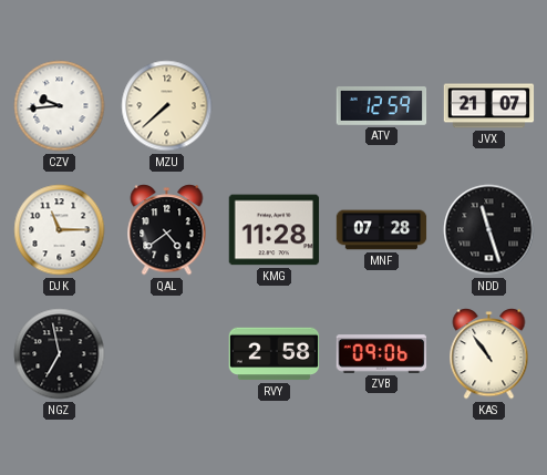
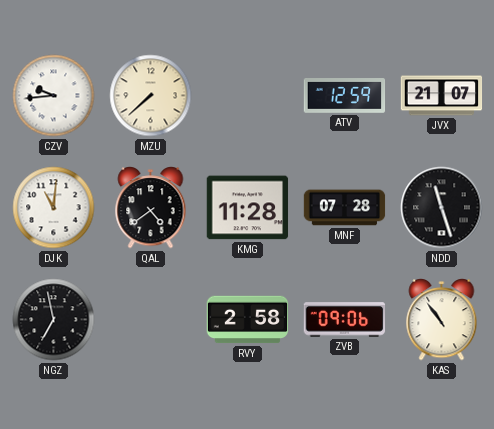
DJK: 11:15 -> 11:01
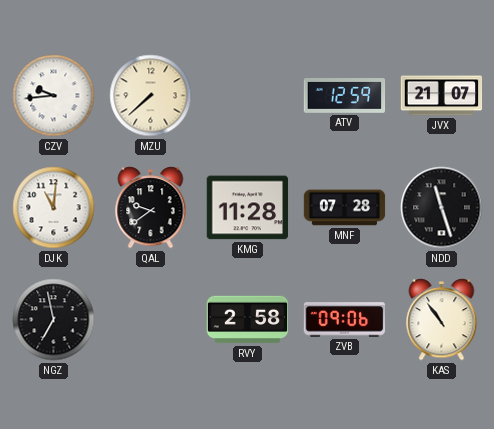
QAL: 4:39 -> 9:39
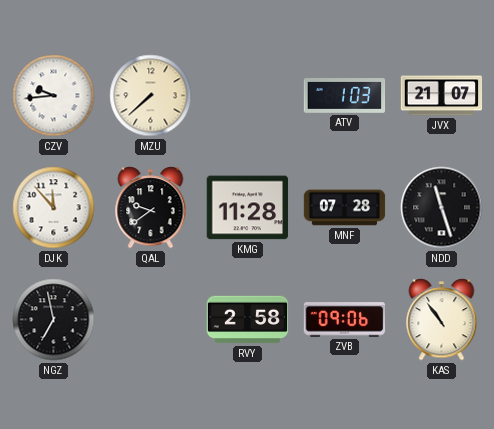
ATV: 12:59 -> 1:03
DJK: 11:01 -> 11:53
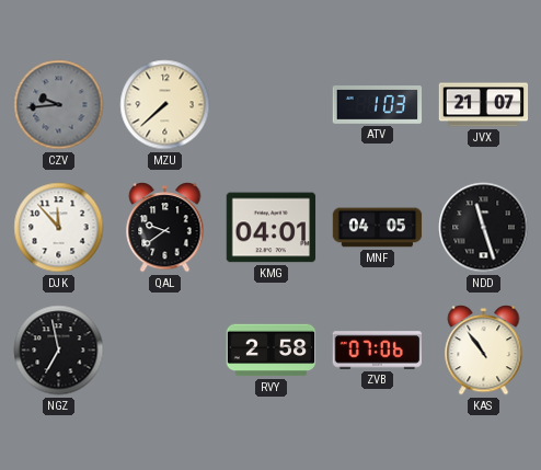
CZV dial: white -> grey
KMG: 11:28 -> 04:01
MNF: 07:28 -> 04:05
ZVB: 09:06 -> 07:06
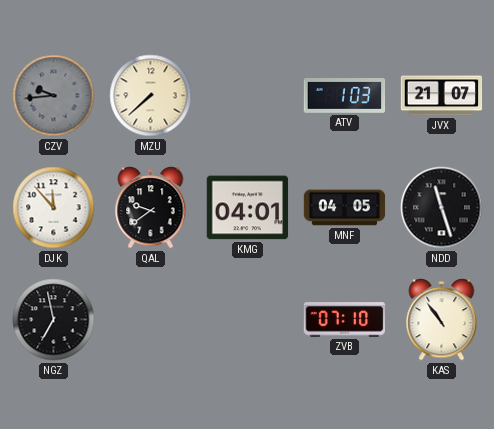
RVY: 2:58 -> none
ZVB: 07:06 -> 07:10
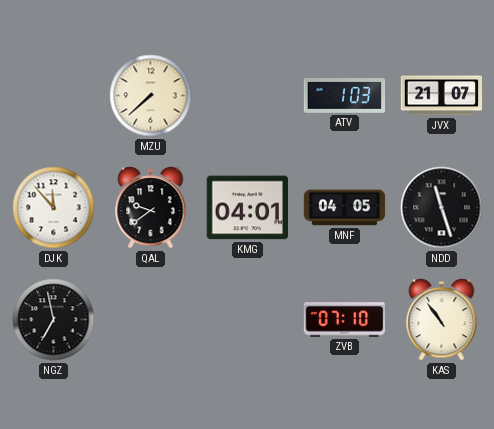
CZV: 9:44 -> none
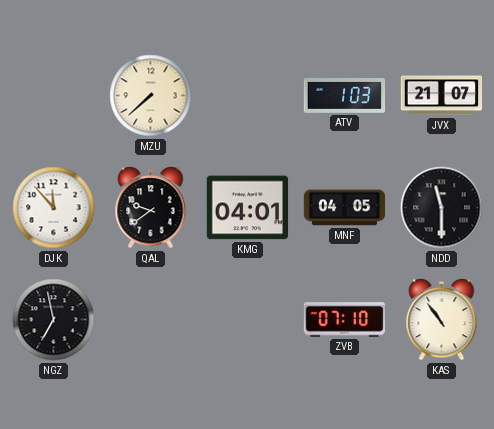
NDD: 11:27 -> 11:30
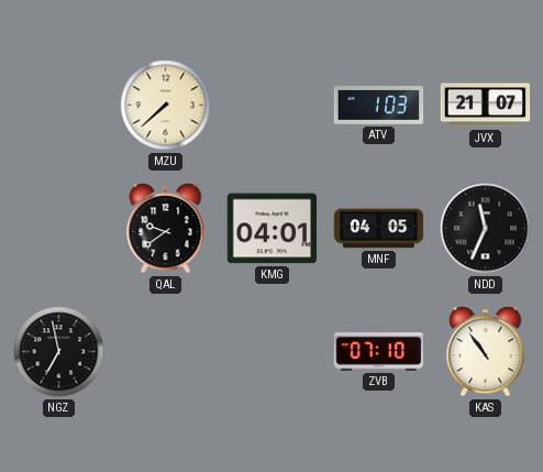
DJK: 11:53 -> none
NDD: 11:30 -> 11:34
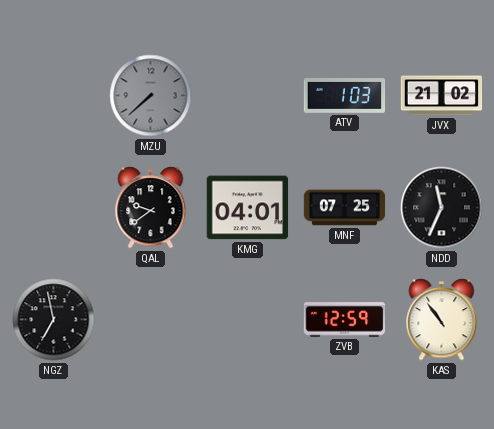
MZU dial: cream -> grey
JVX: 21:07 -> 21:02
MNF: 04:05 -> 07:25
ZVB: 07:10 -> 12:59
